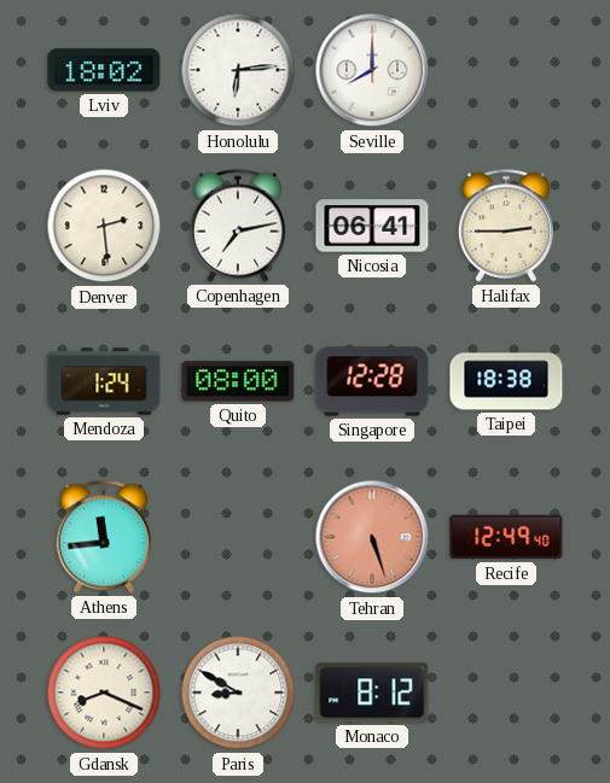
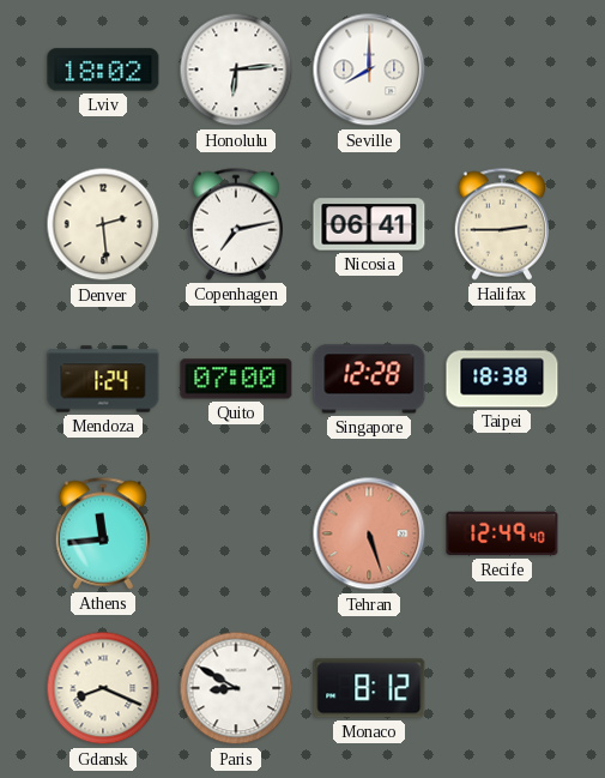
Quito: 08:00 -> 07:00
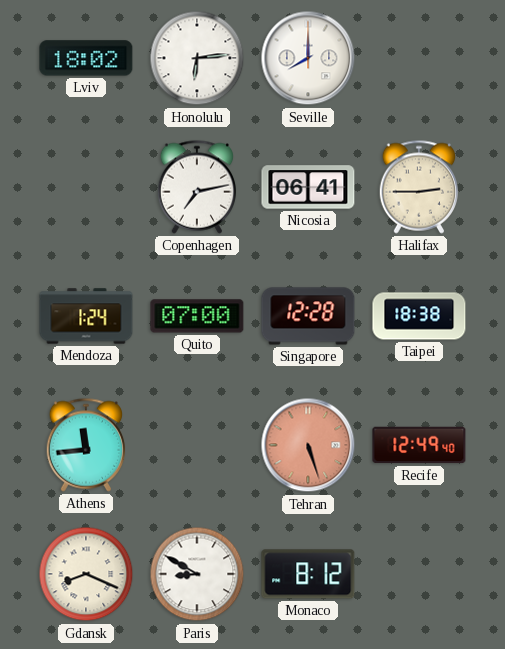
Denver: 2:29 -> none
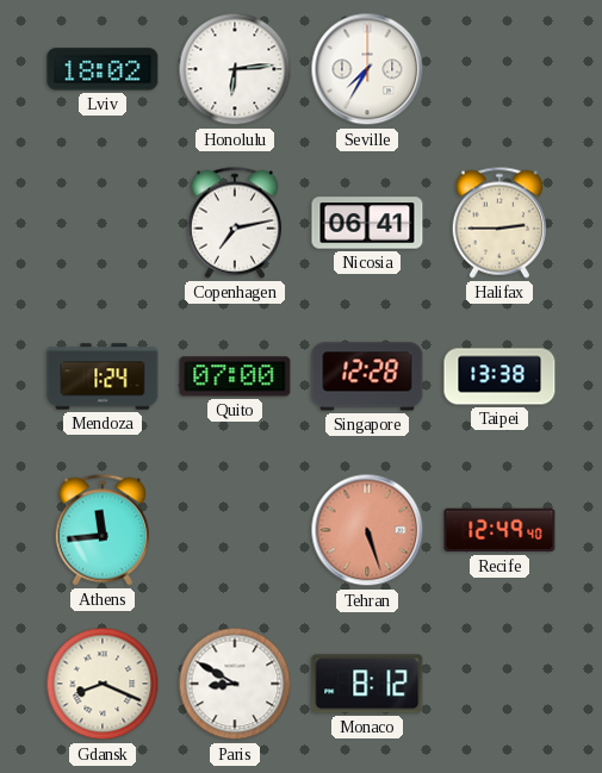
Seville: 8:00 -> 7:35
Taipei: 18:38 -> 13:38
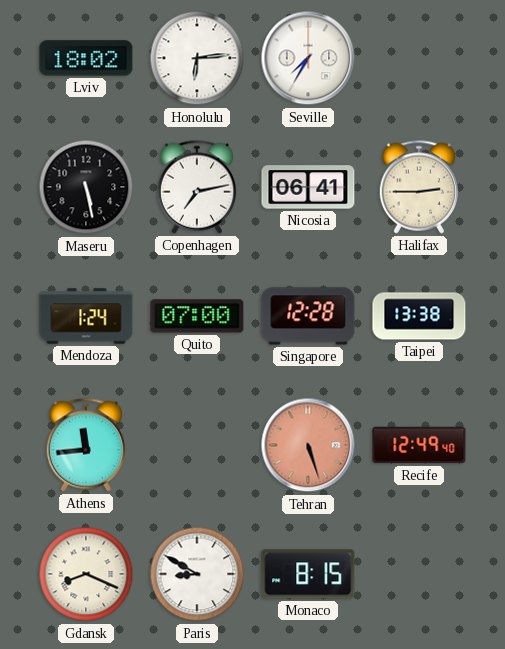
Maseru: none -> 5:28
Monaco: 8:12 -> 8:15
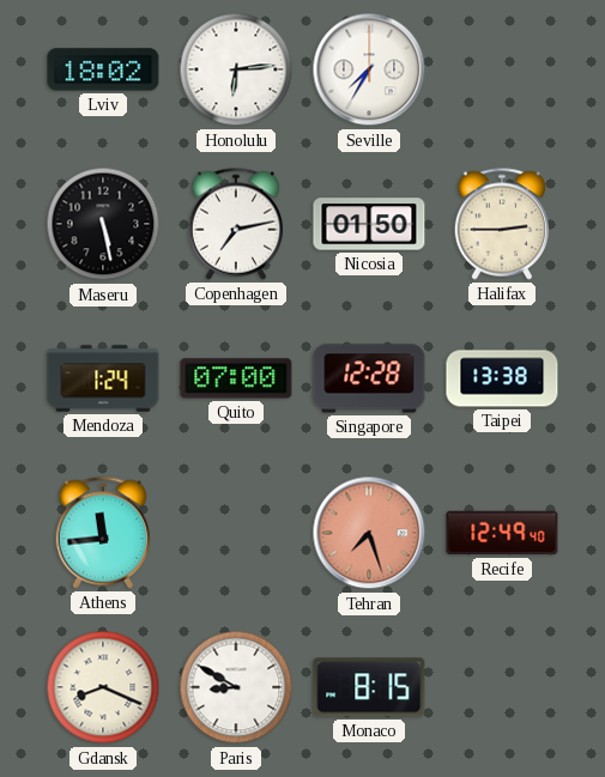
Nicosia: 06:41 -> 01:50
Tehran: 5:27 -> 7:27
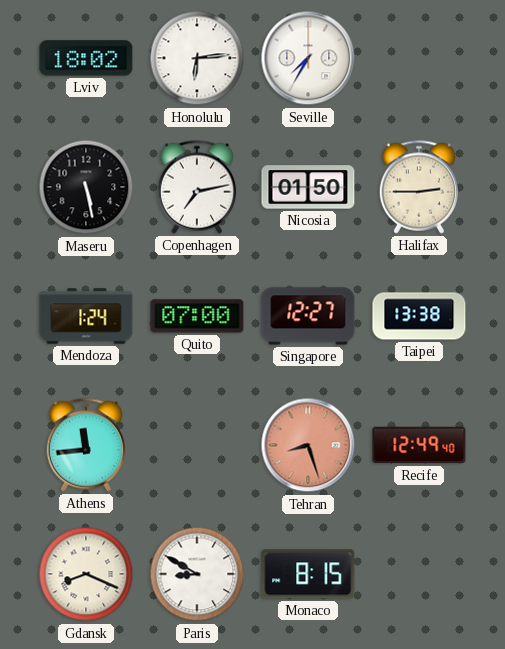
Singapore: 12:28 -> 12:27
Tehran: 7:27 -> 8:27
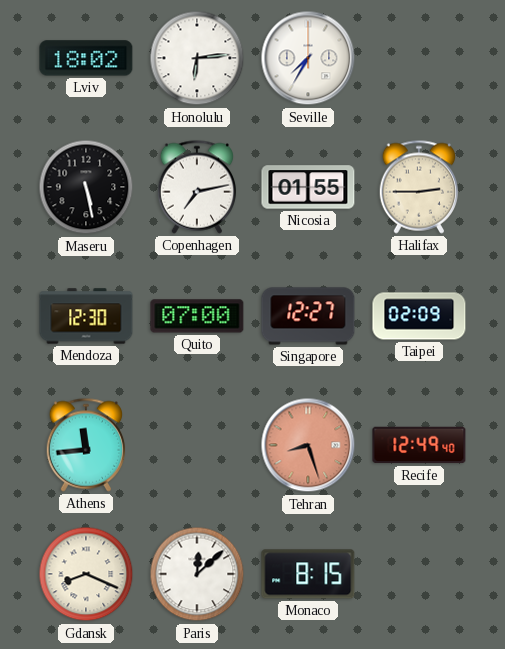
Nicosia: 01:50 -> 01:55
Mendoza: 1:24 -> 12:30
Taipei: 13:38 -> 02:09
Paris: 8:50 -> 12:08
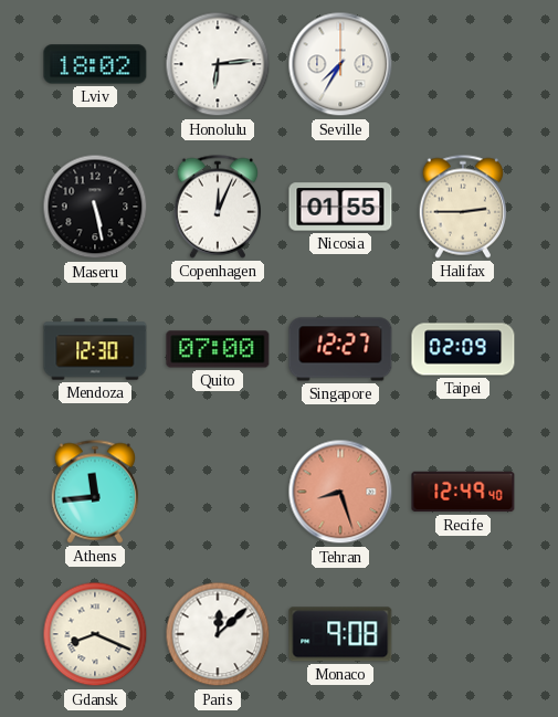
Copenhagen: 7:13 -> 12:04
Monaco: 8:15 -> 9:08
